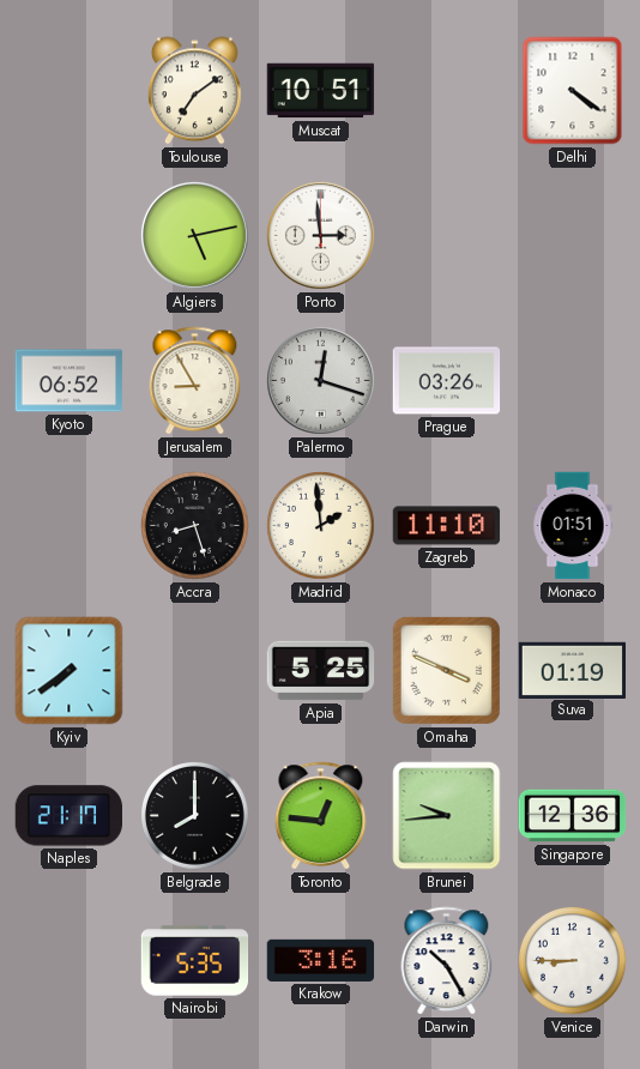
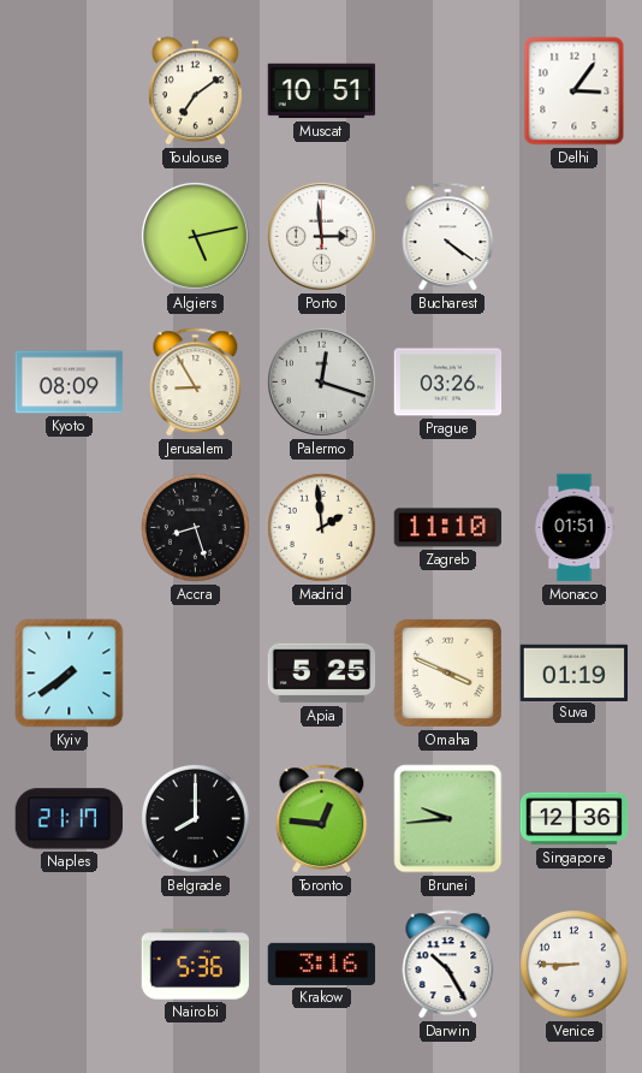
Delhi: 4:21 -> 3:06
Bucharest: none -> 4:21
Kyoto: 06:52 -> 08:09
Nairobi: 5:35 -> 5:36
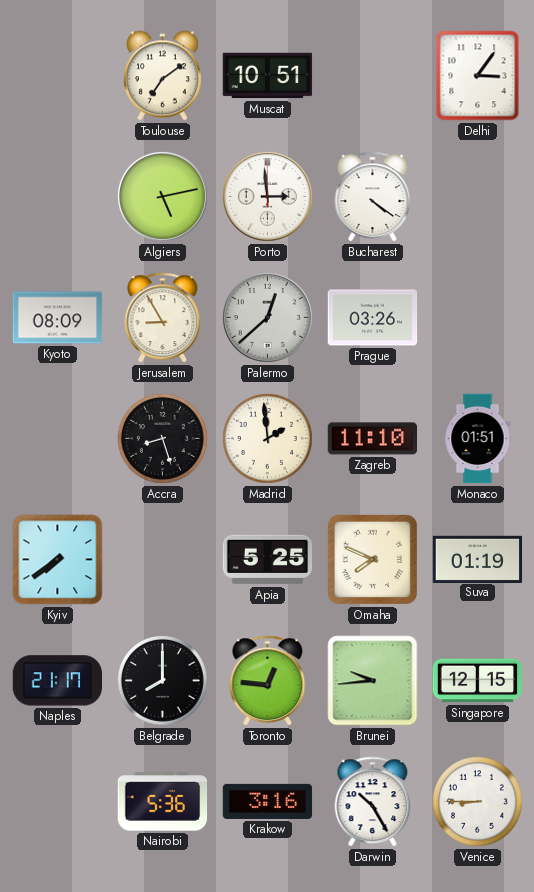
Palermo: 12:18 -> 12:38
Omaha: 3:49 -> 7:49
Singapore: 12:36 -> 12:15
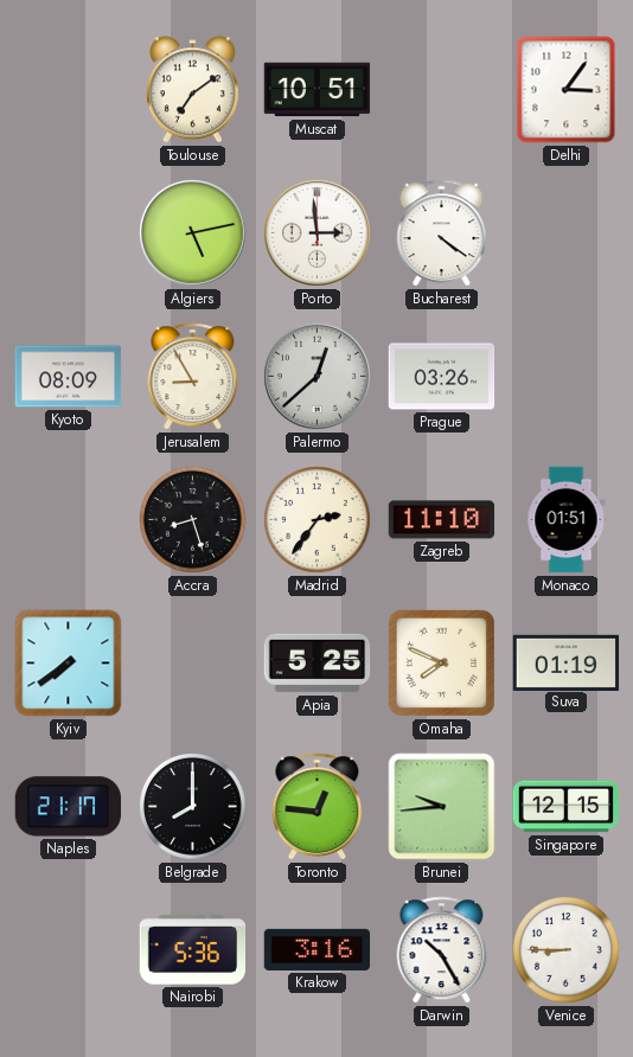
Madrid: 1:59 -> 2:36
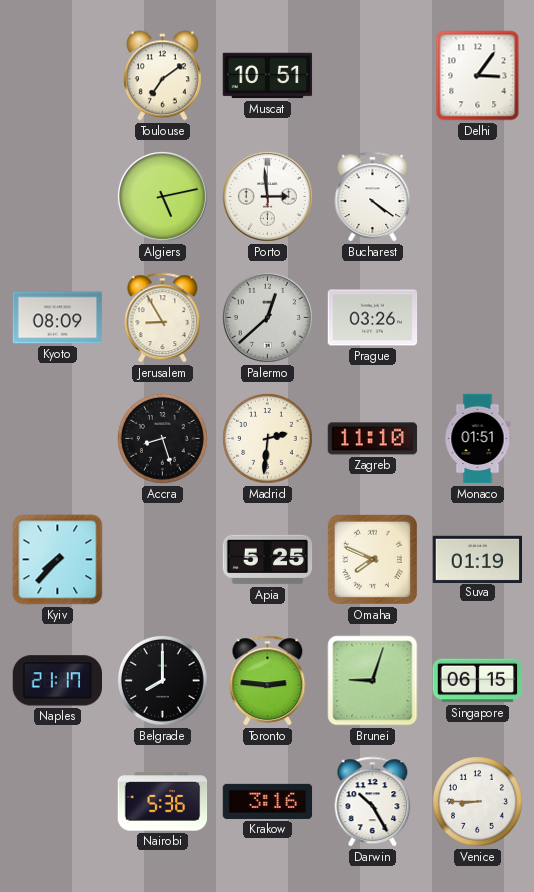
Madrid: 2:36 -> 2:31
Kyiv: 7:39 -> 7:37
Toronto: 12:46 -> 2:46
Brunei: 9:44 -> 9:03
Singapore: 12:15 -> 06:15
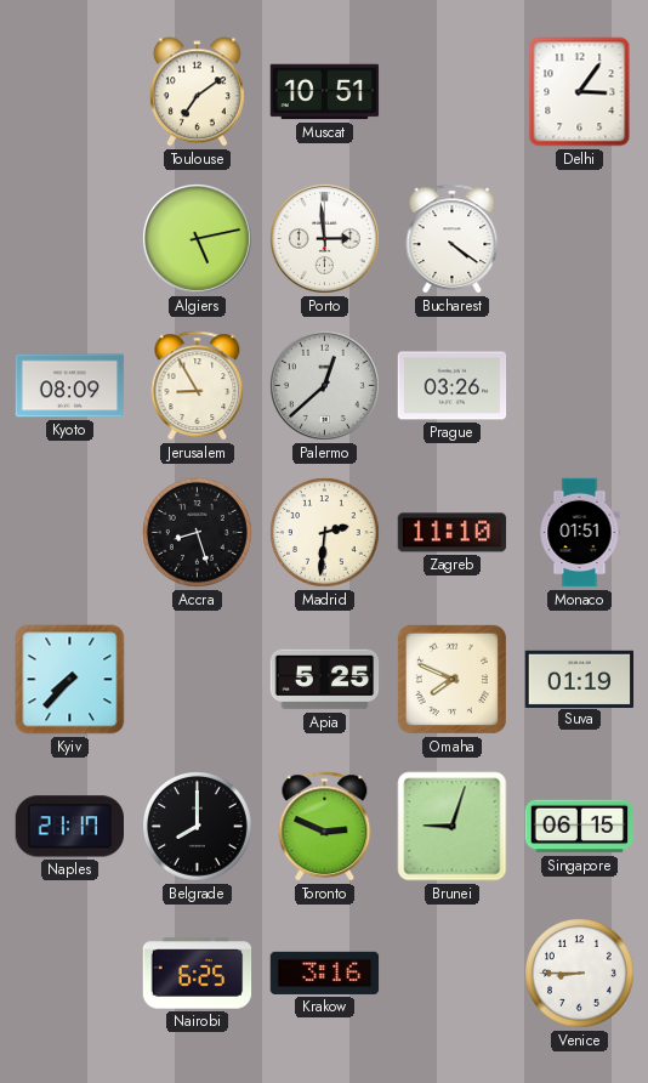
Toronto: 2:46 -> 2:49
Nairobi: 5:36 -> 6:25
Darwin: 10:25 -> none
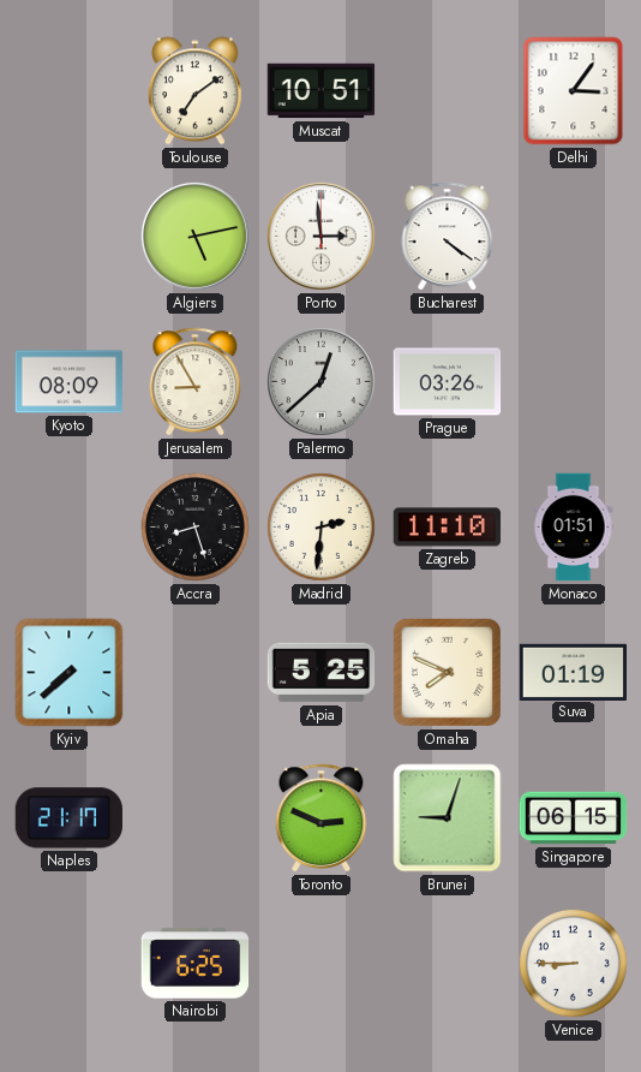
Kyiv: 7:37 -> 7:38
Belgrade: 8:00 -> none
Krakow: 3:16 -> none
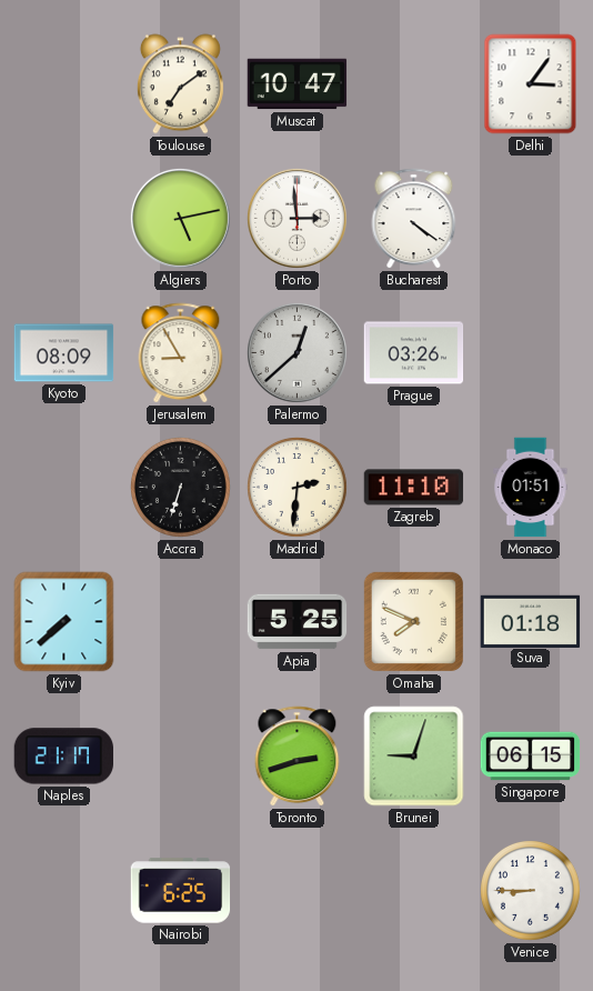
Muscat: 10:51 -> 10:47
Accra: 8:27 -> 6:33
Suva: 01:19 -> 01:18
Toronto: 2:49 -> 2:42
